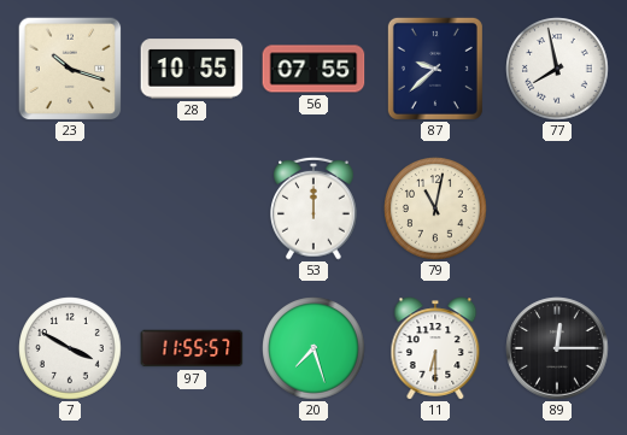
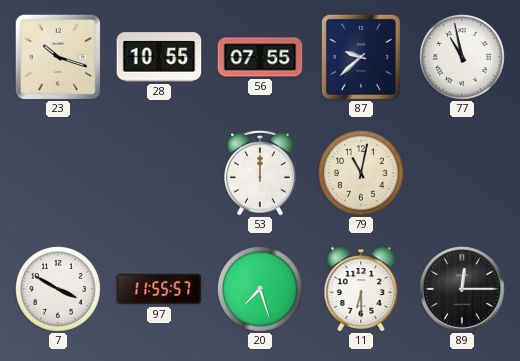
77: 7:58 -> 10:58
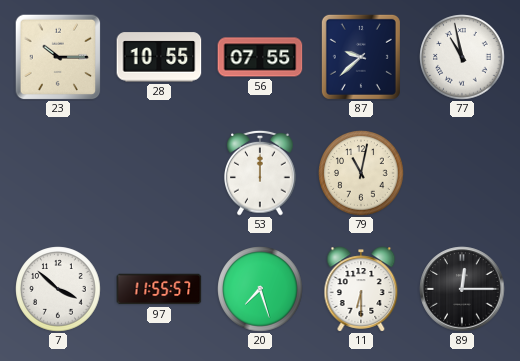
23: 10:18 -> 10:15
7: 3:50 -> 3:52
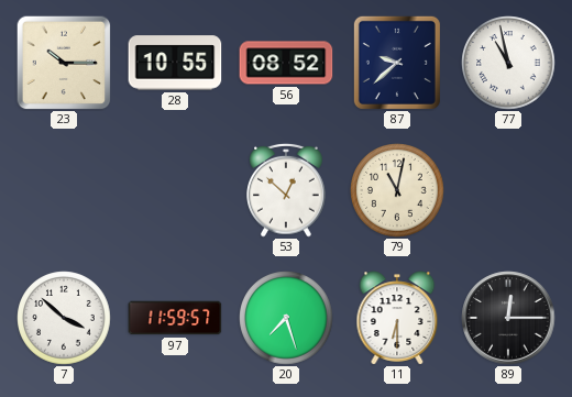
56: 07:55 -> 08:52
53: 12:00 -> 12:52
97: 11:55 -> 11:59
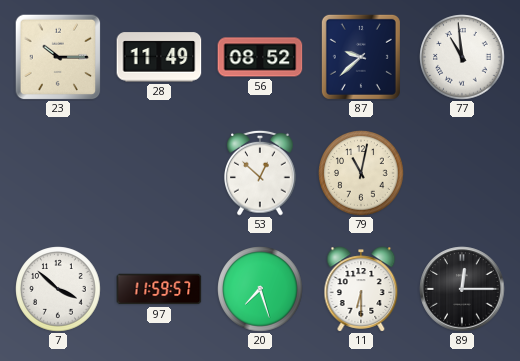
28: 10:55 -> 11:49
77: 10:58 -> 10:59
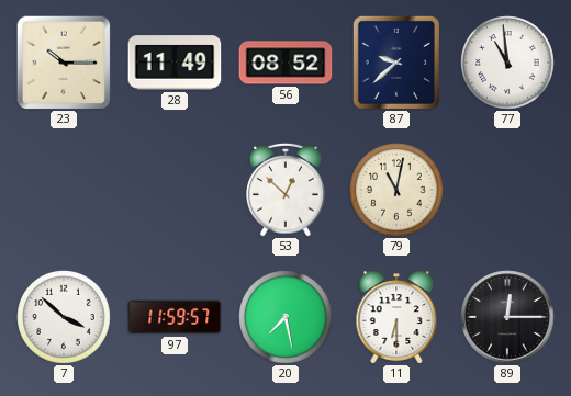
20: 7:27 -> 7:28
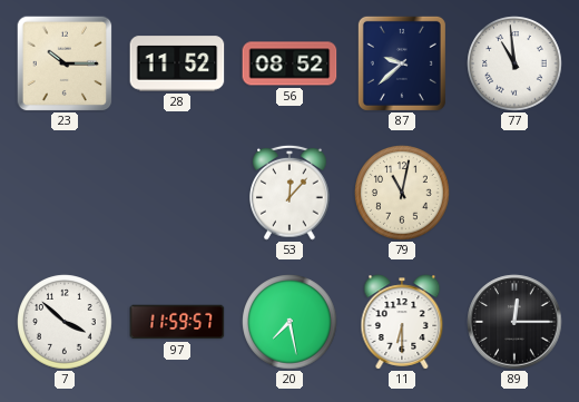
28: 11:49 -> 11:52
53: 12:52 -> 12:07
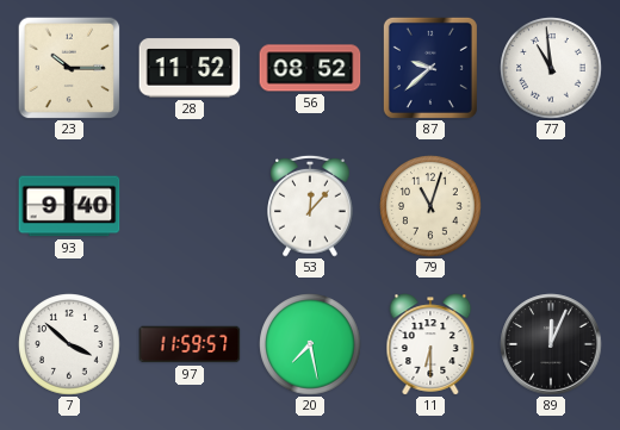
93: none -> 9:40
79: 11:02 -> 11:03
89: 12:15 -> 12:04
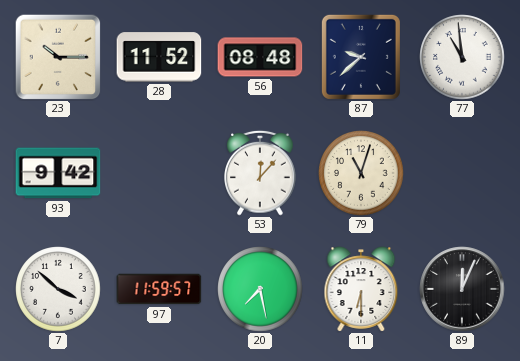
56: 08:52 -> 08:48
93: 9:40 -> 9:42
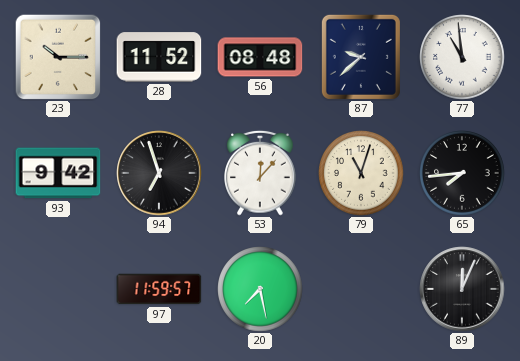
94: none -> 6:57
65: none -> 7:44
7: 3:52 -> none
11: 6:30 -> none
